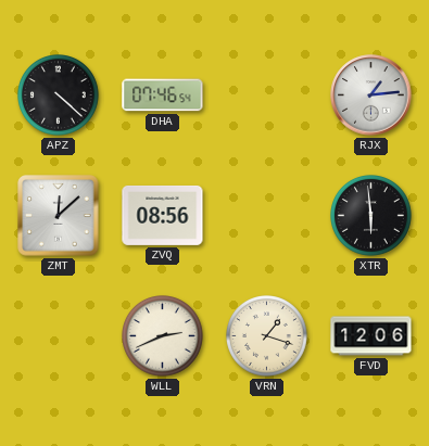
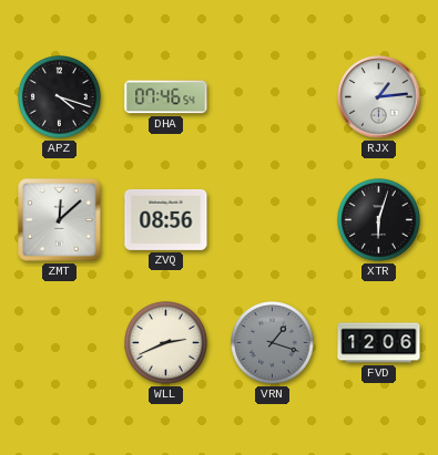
APZ: 4:22 -> 4:18
XTR: 5:59 -> 6:03
VRN dial: cream -> grey
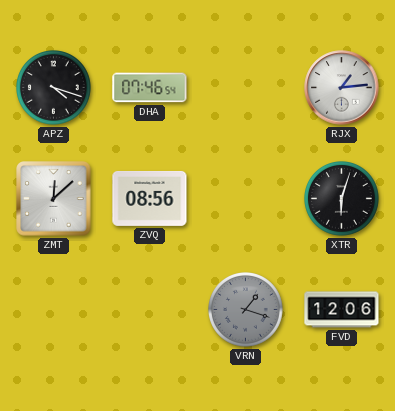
WLL: 2:41 -> none
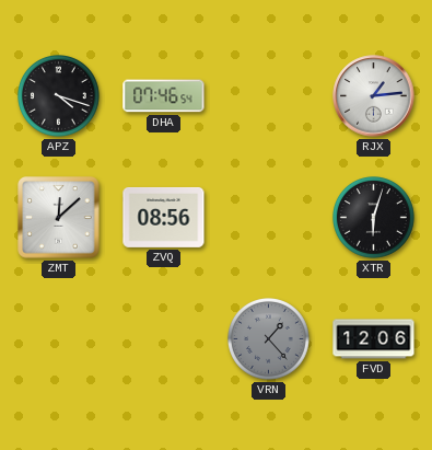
VRN: 1:18 -> 1:23
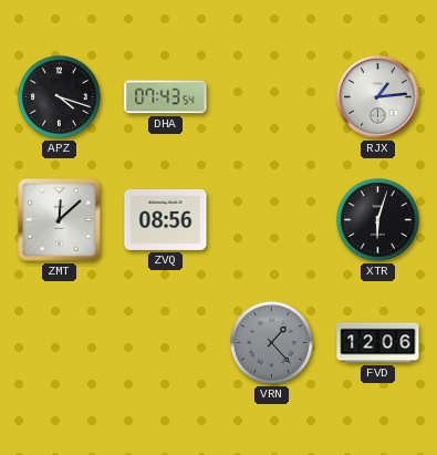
DHA: 07:46 -> 07:43
